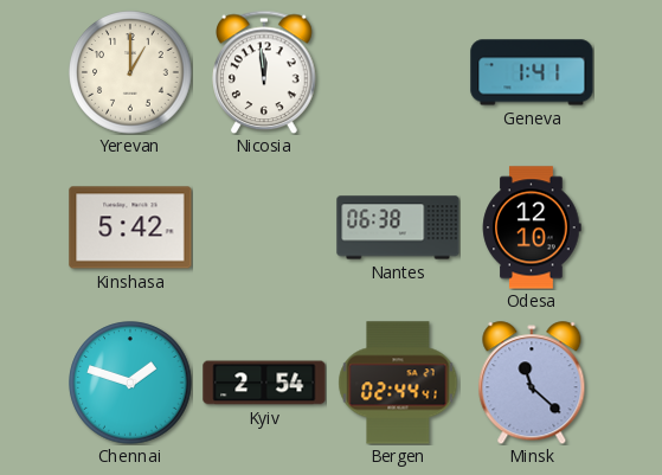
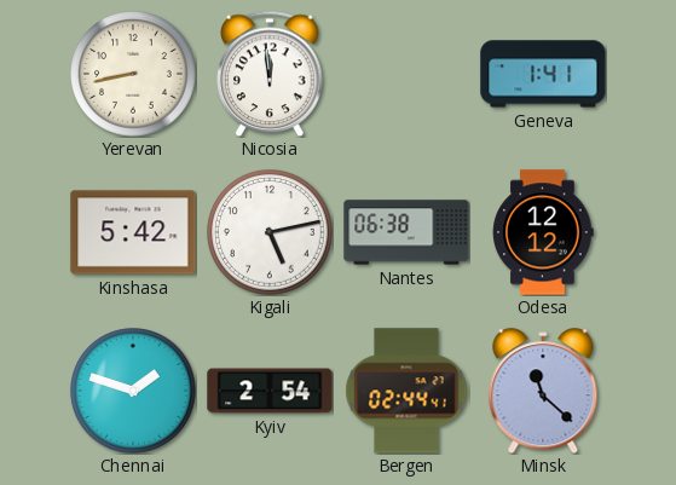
Yerevan: 1:00 -> 8:43
Kigali: none -> 5:13
Odesa: 12:10 -> 12:12
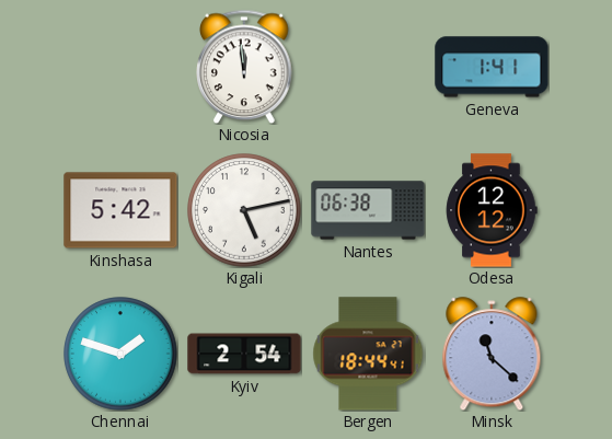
Yerevan: 8:43 -> none
Bergen: 02:44 -> 18:44
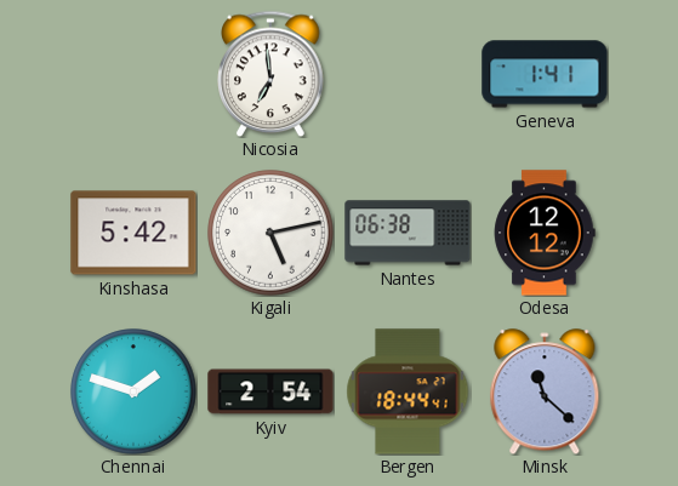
Nicosia: 11:59 -> 6:59
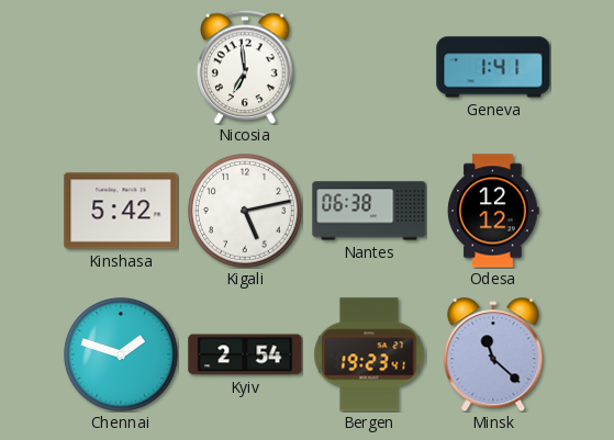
Bergen: 18:44 -> 19:23
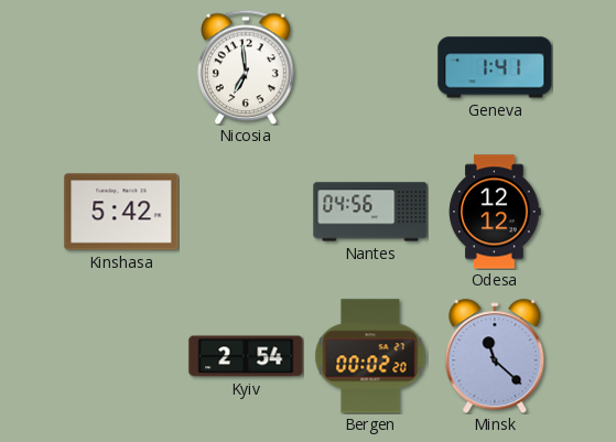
Kigali: 5:13 -> none
Nantes: 06:38 -> 04:56
Chennai: 1:48 -> none
Bergen: 19:23 -> 00:02
